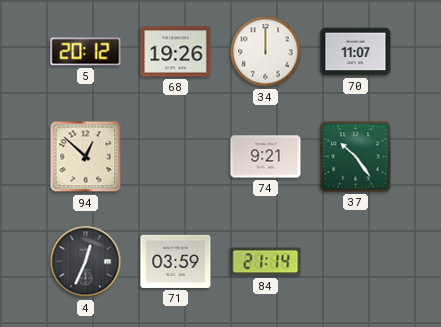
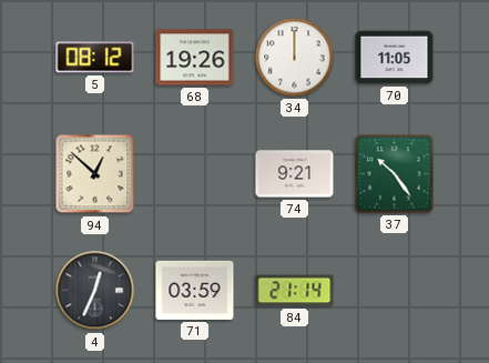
5: 20:12 -> 08:12
70: 11:07 -> 11:05
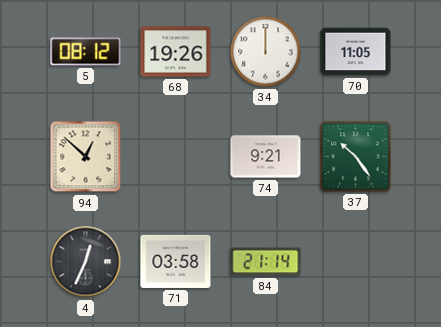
71: 03:59 -> 03:58
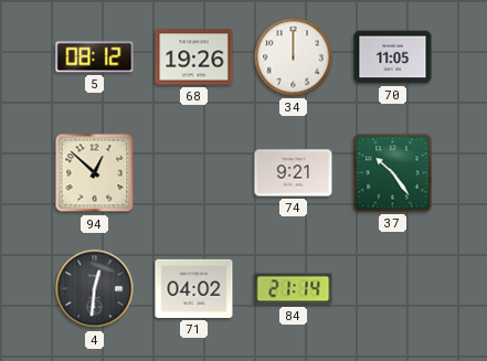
4: 12:34 -> 12:31
71: 03:58 -> 04:02
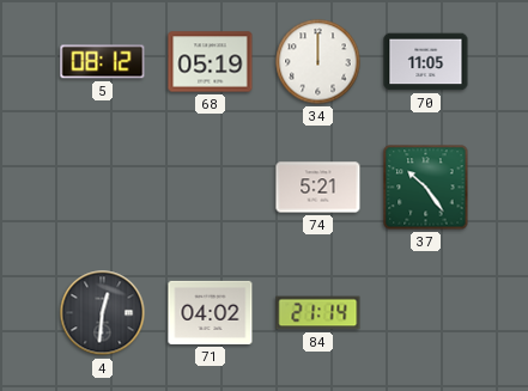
68: 19:26 -> 05:19
94: 12:52 -> none
74: 9:21 -> 5:21
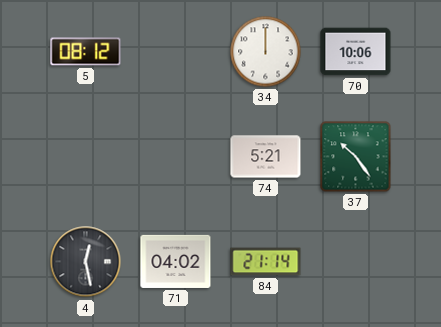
68: 05:19 -> none
70: 11:05 -> 10:06
4: 12:31 -> 12:28
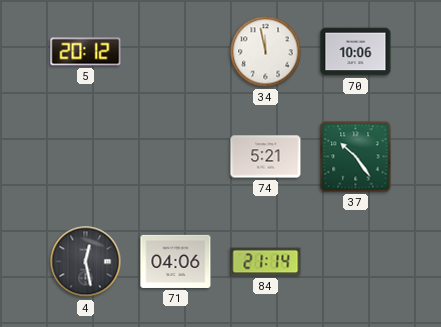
5: 08:12 -> 20:12
34: 12:00 -> 11:58
71: 04:02 -> 04:06
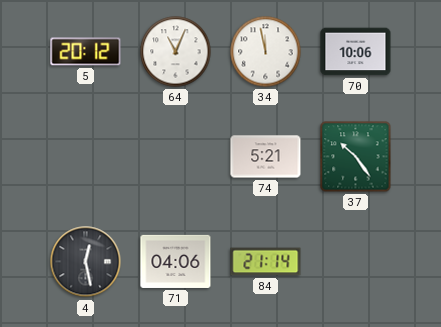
64: none -> 11:04
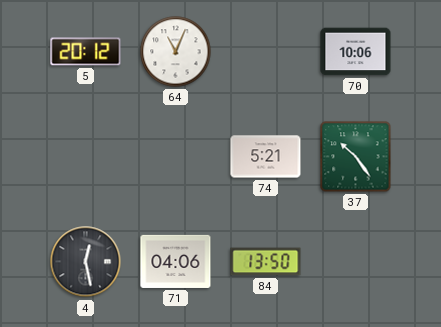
34: 11:58 -> none
84: 21:14 -> 13:50
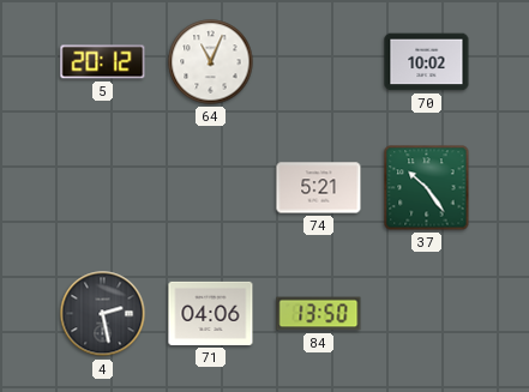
70: 10:06 -> 10:02
4: 12:28 -> 2:28
